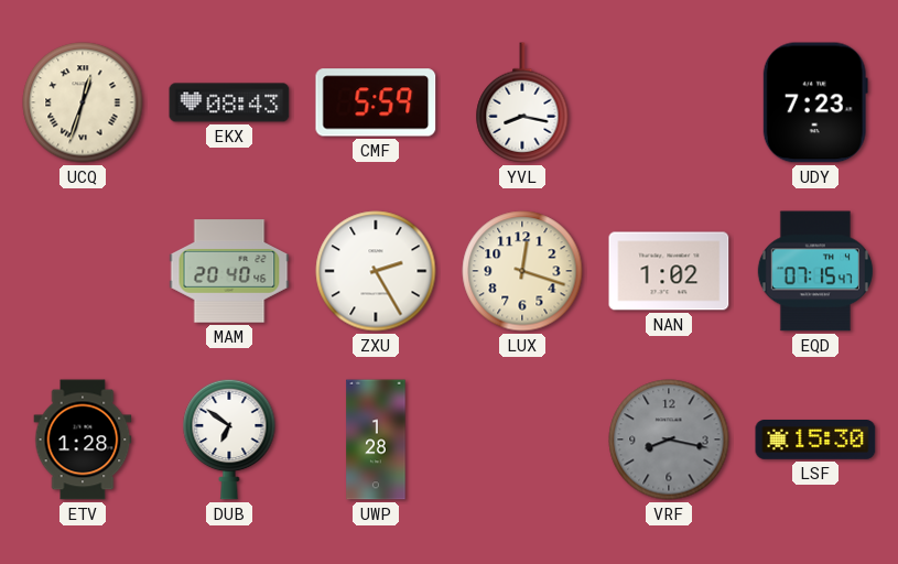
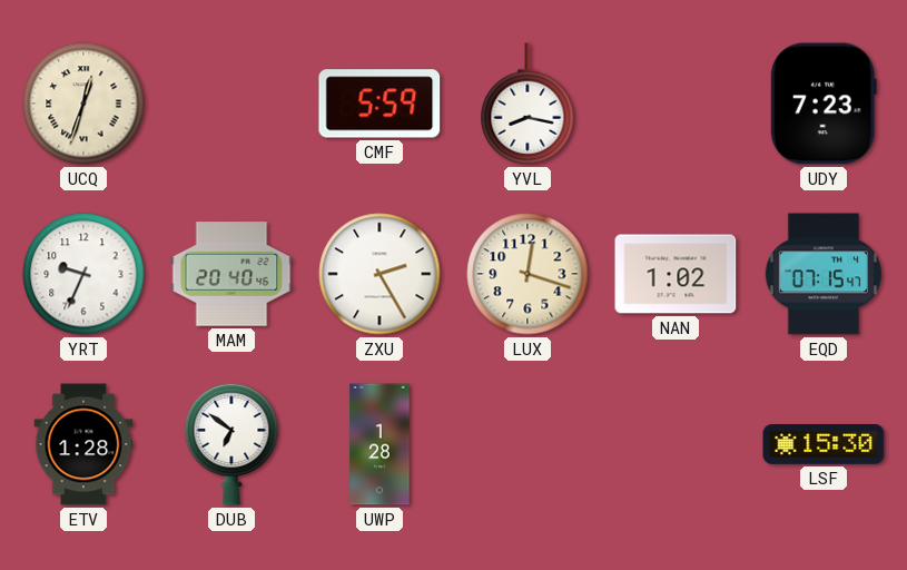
EKX: 08:43 -> none
YRT: none -> 9:34
VRF: 8:17 -> none
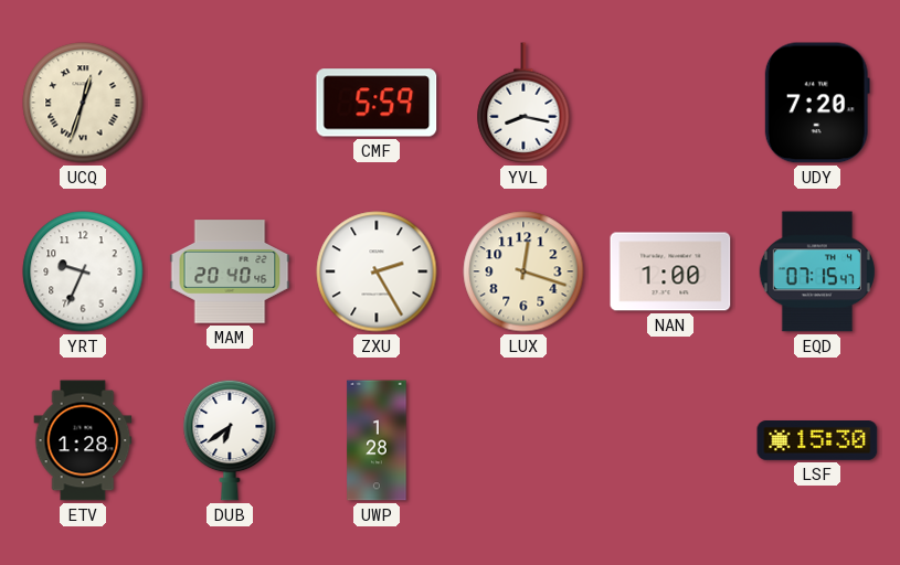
UDY: 7:23 -> 7:20
NAN: 1:02 -> 1:00
DUB: 6:51 -> 6:39
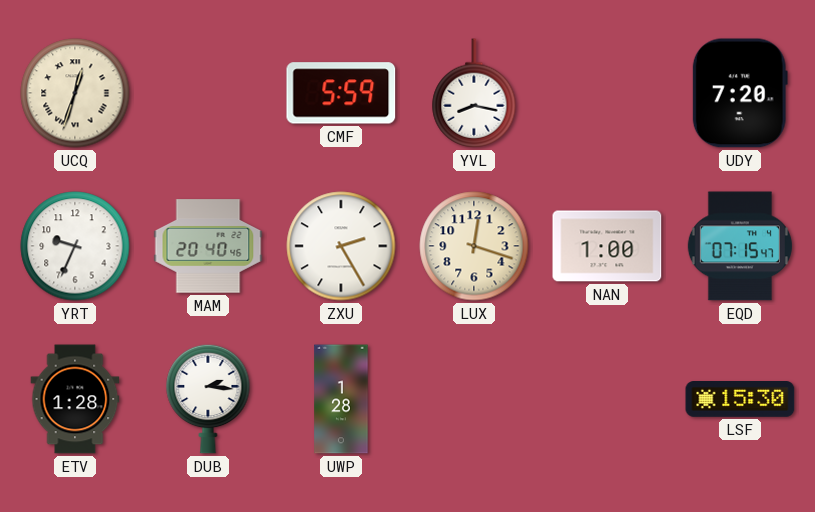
DUB: 6:39 -> 2:16
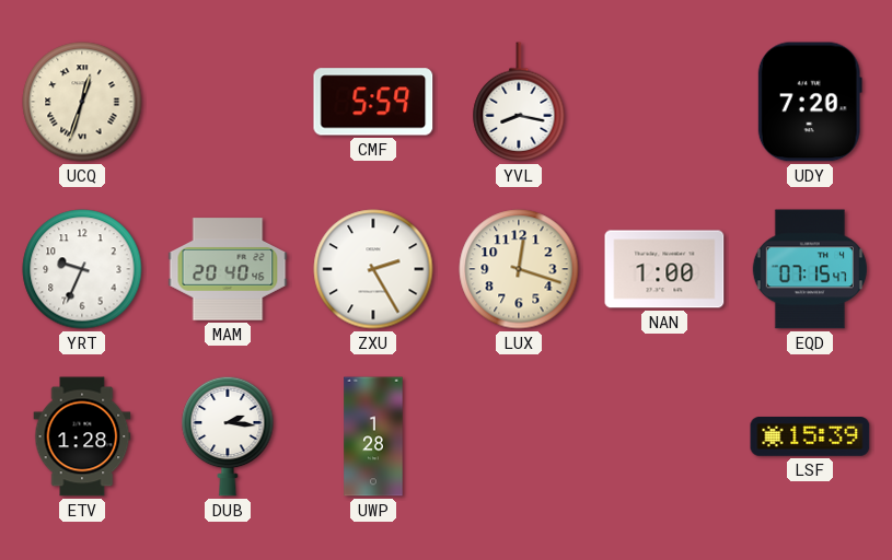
LSF: 15:30 -> 15:39
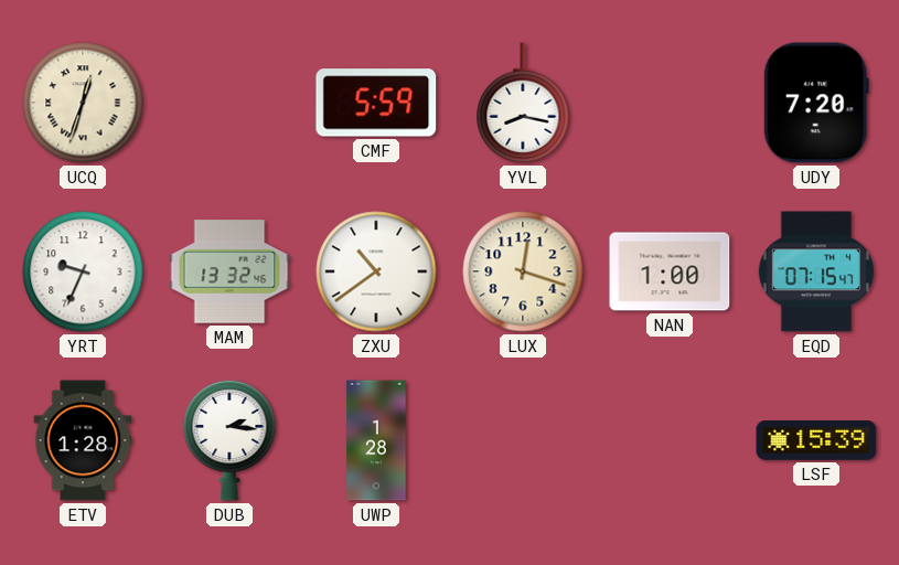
MAM: 20:40 -> 13:32
ZXU: 2:25 -> 10:39
